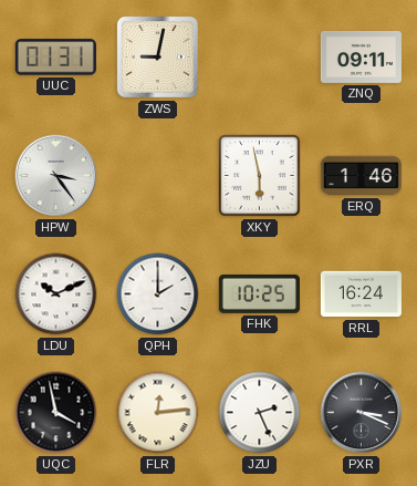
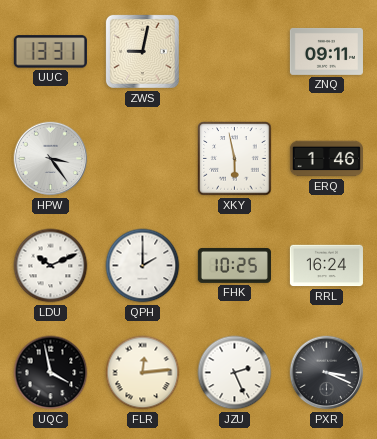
UUC: 01:31 -> 13:31
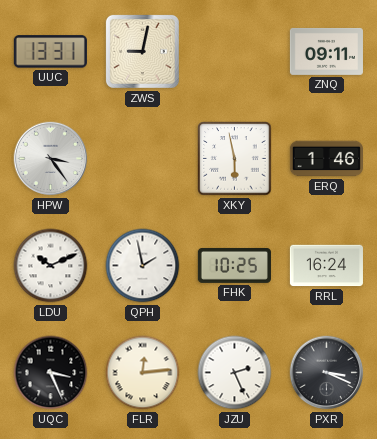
QPH: 2:00 -> 1:58
UQC: 3:58 -> 3:26
